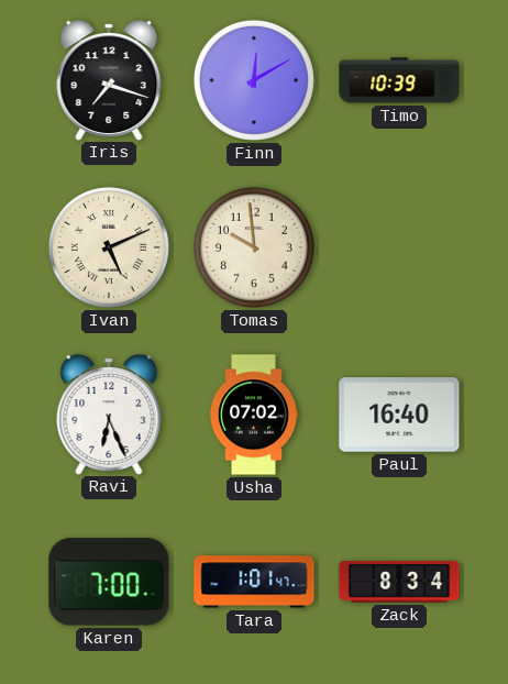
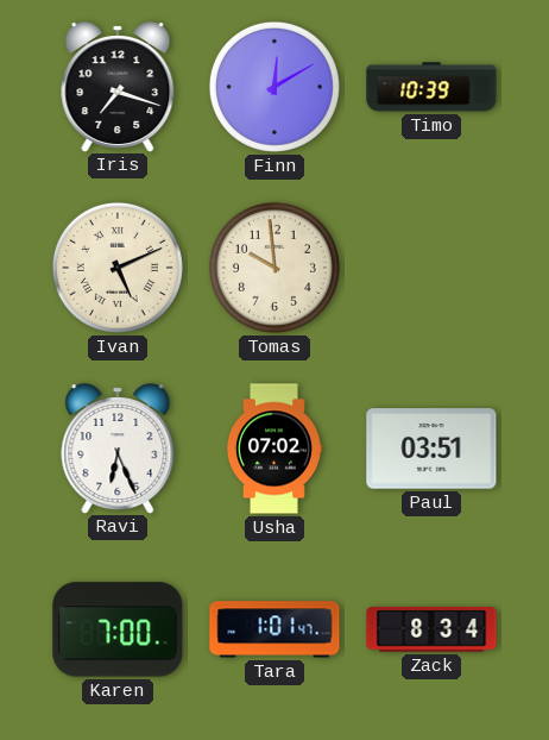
Paul: 16:40 -> 03:51
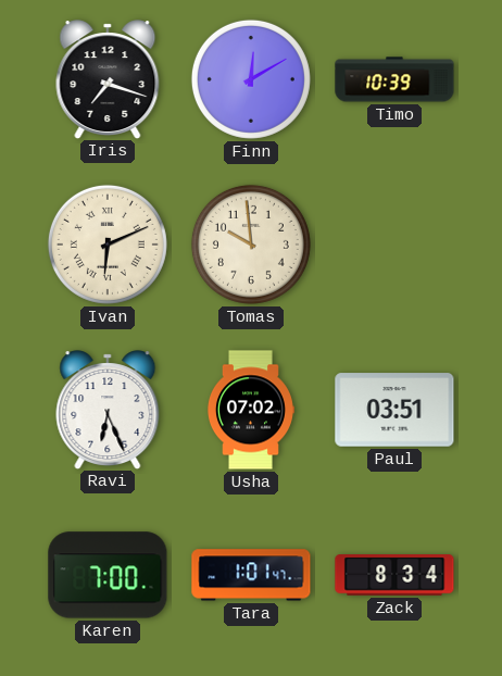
Ivan: 5:11 -> 6:11
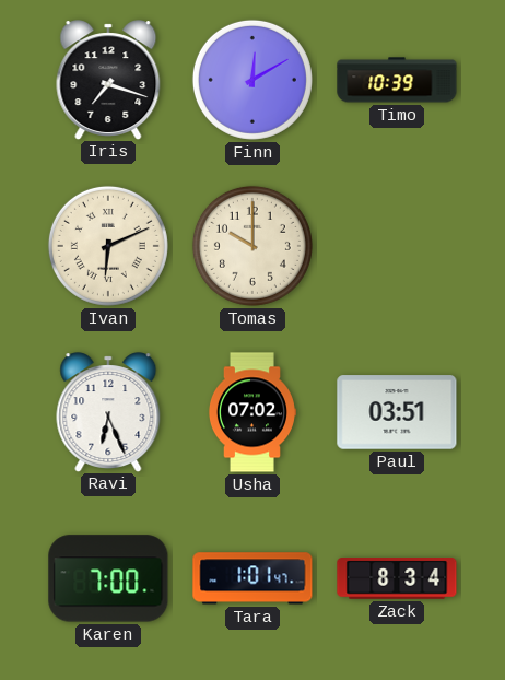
Tomas: 9:59 -> 10:00
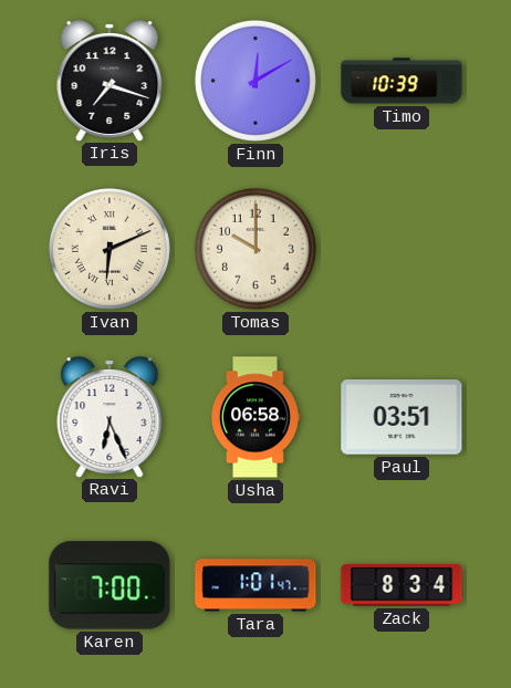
Usha: 07:02 -> 06:58
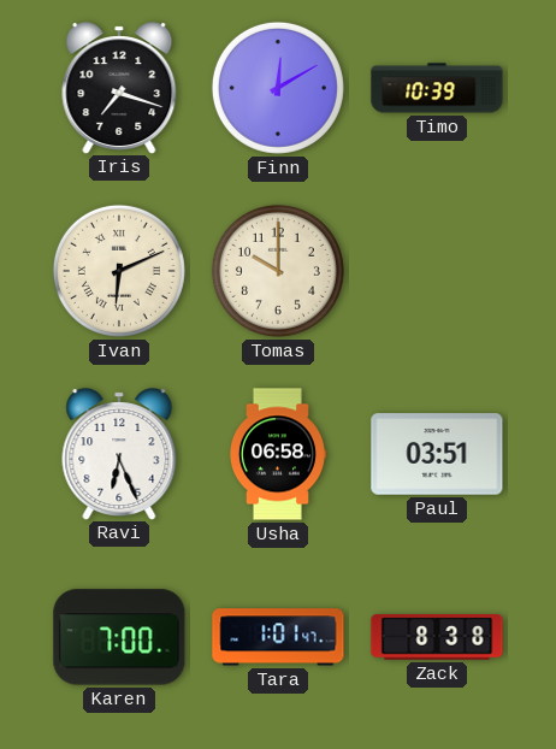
Zack: 8:34 -> 8:38
